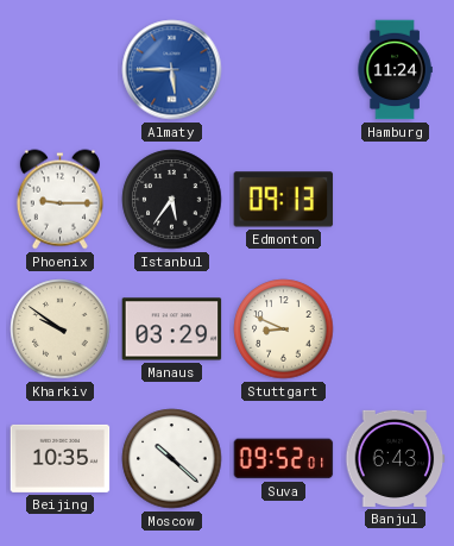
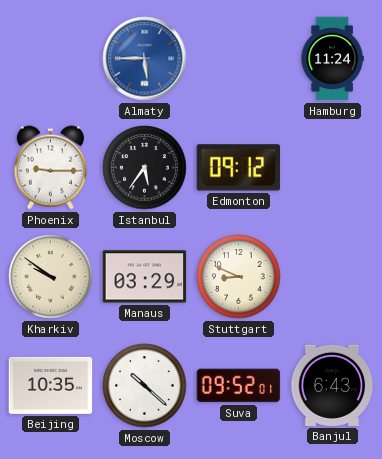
Edmonton: 09:13 -> 09:12
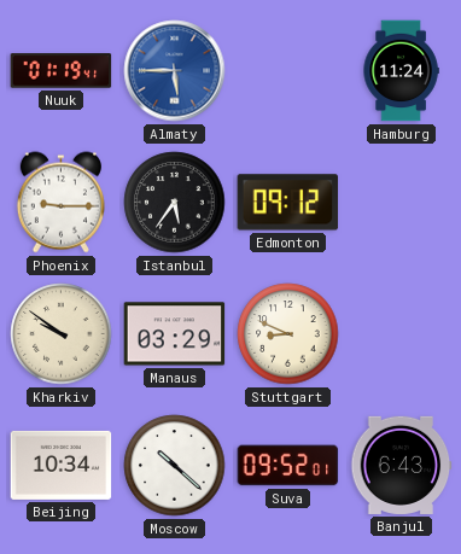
Nuuk: none -> 01:19
Beijing: 10:35 -> 10:34
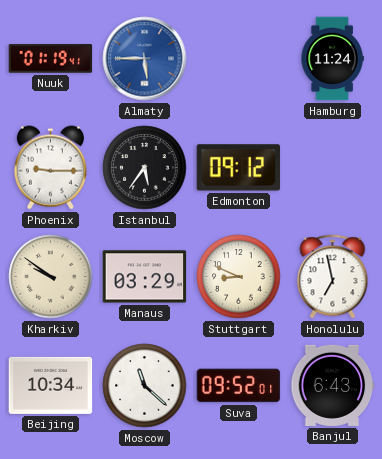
Honolulu: none -> 6:58
Moscow: 10:22 -> 11:22
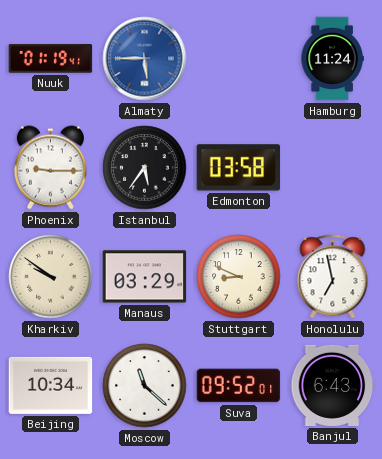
Edmonton: 09:12 -> 03:58
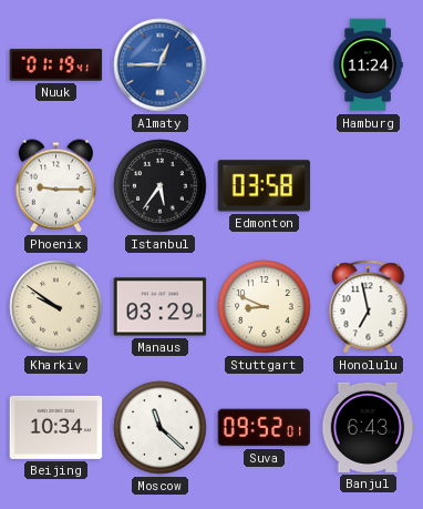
Almaty: 5:45 -> 12:45
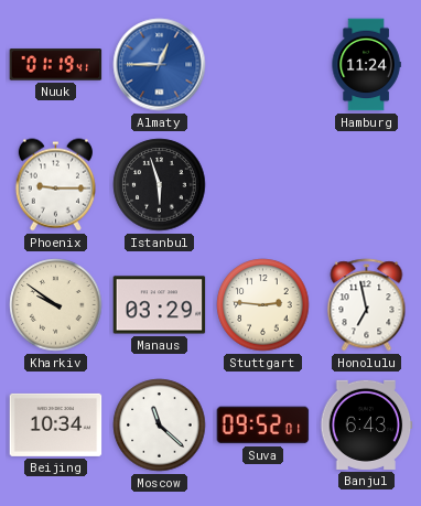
Istanbul: 5:36 -> 5:57
Edmonton: 03:58 -> none
Stuttgart: 8:49 -> 2:46
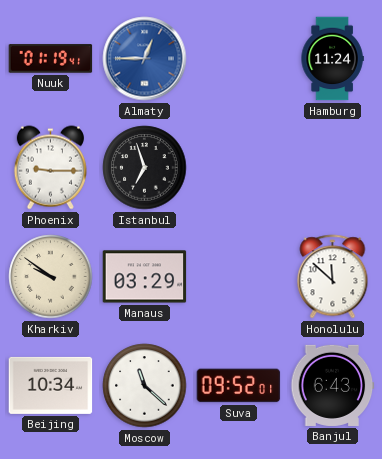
Istanbul: 5:57 -> 6:57
Stuttgart: 2:46 -> none
Honolulu: 6:58 -> 11:52
